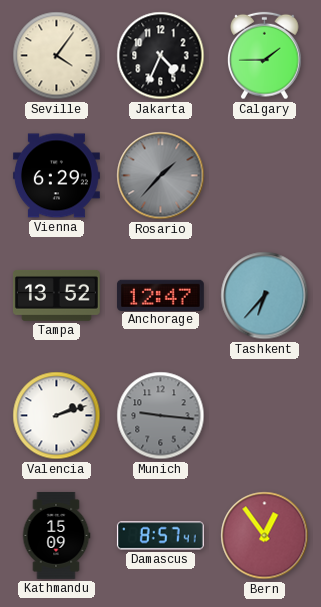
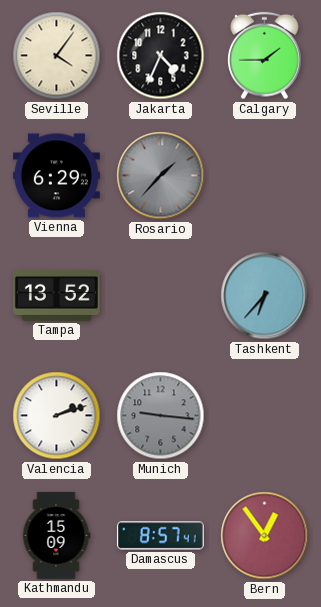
Anchorage: 12:47 -> none
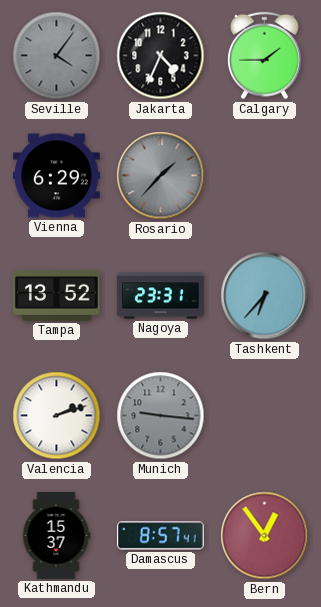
Seville dial: cream -> grey
Nagoya: none -> 23:31
Kathmandu: 15:09 -> 15:37
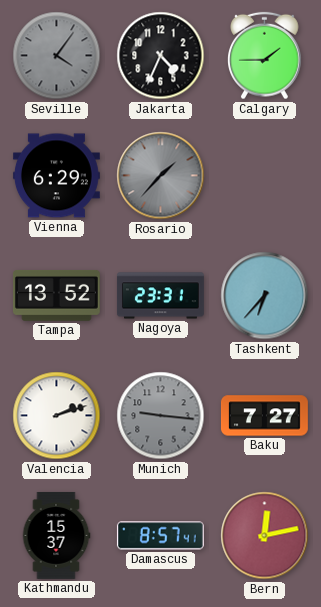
Baku: none -> 7:27
Bern: 12:54 -> 12:13
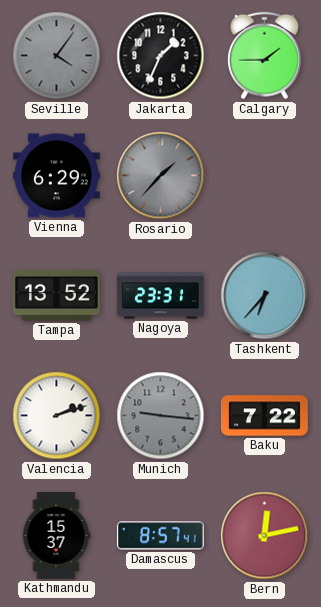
Jakarta: 4:34 -> 1:34
Baku: 7:27 -> 7:22
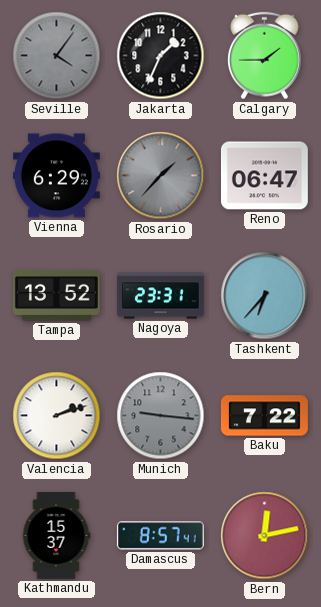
Reno: none -> 06:47
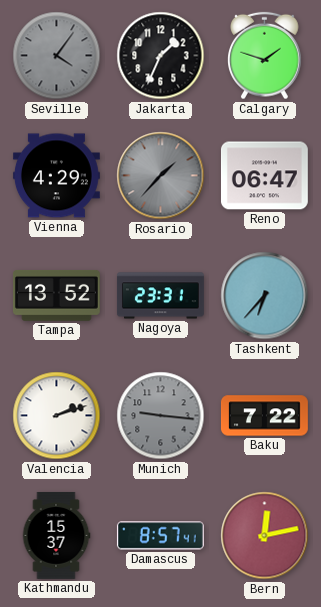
Calgary: 1:45 -> 1:48
Vienna: 6:29 -> 4:29
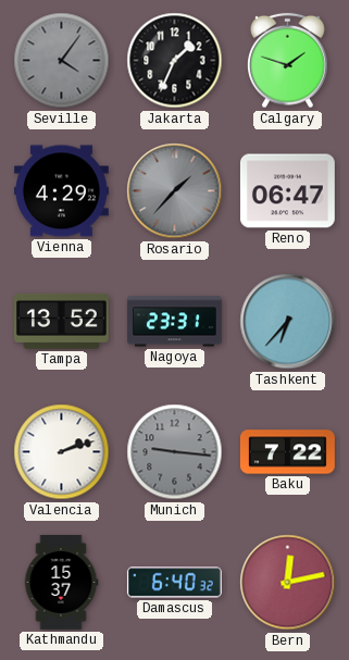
Damascus: 8:57 -> 6:40
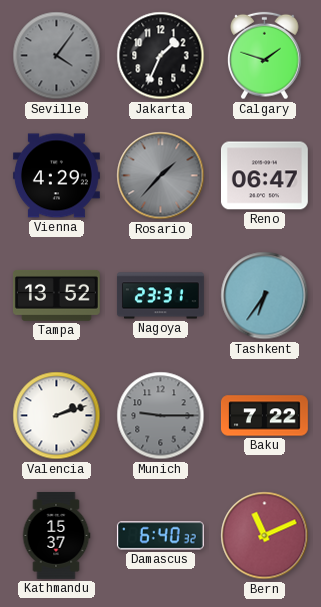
Tashkent: 6:37 -> 6:36
Munich: 9:16 -> 9:15
Bern: 12:13 -> 11:11
